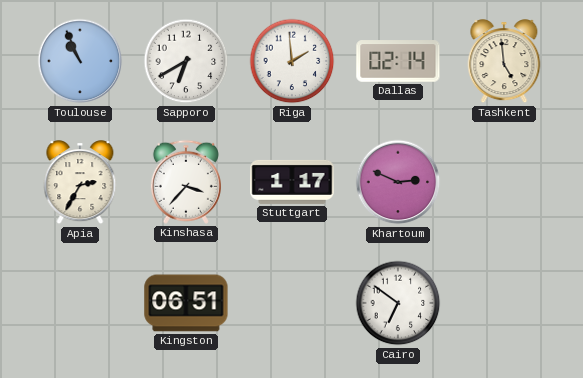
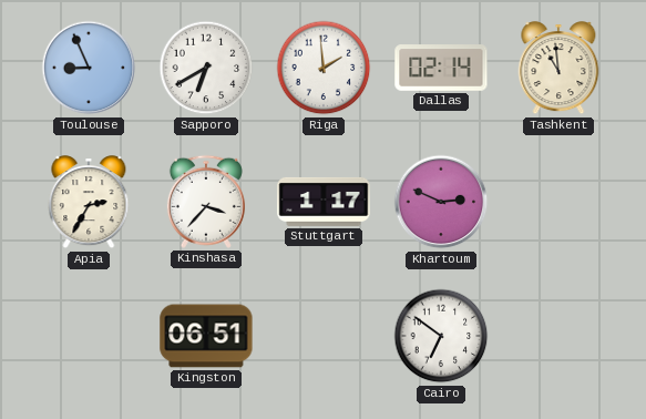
Toulouse: 10:56 -> 8:56
Tashkent: 4:59 -> 10:59
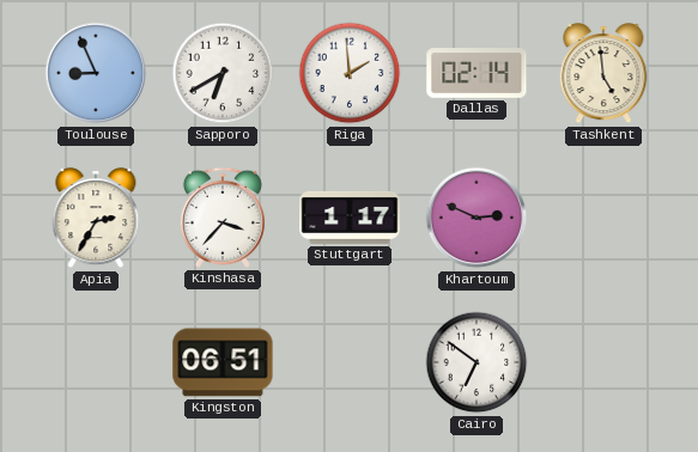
Tashkent: 10:59 -> 4:59
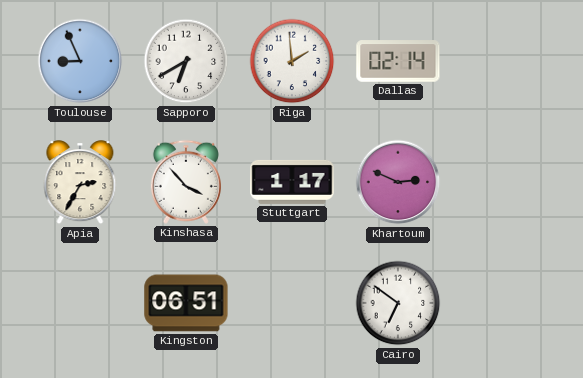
Tashkent: 4:59 -> none
Kinshasa: 3:37 -> 3:53
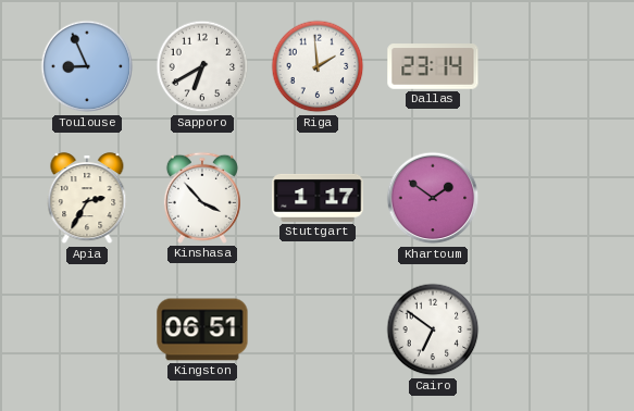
Dallas: 02:14 -> 23:14
Khartoum: 2:49 -> 1:51
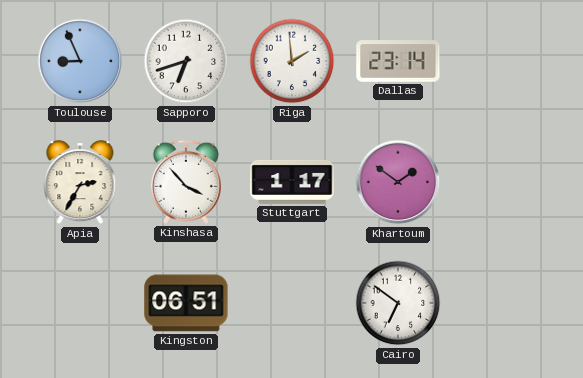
Sapporo: 6:40 -> 6:42
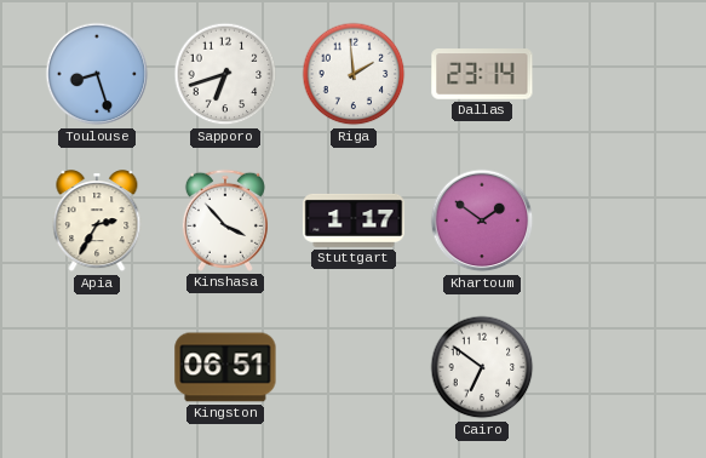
Toulouse: 8:56 -> 8:27
